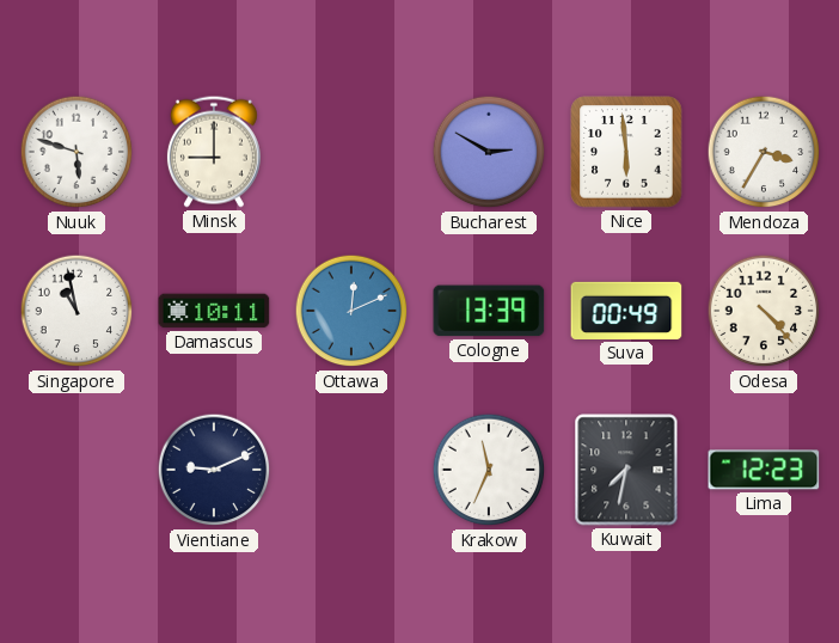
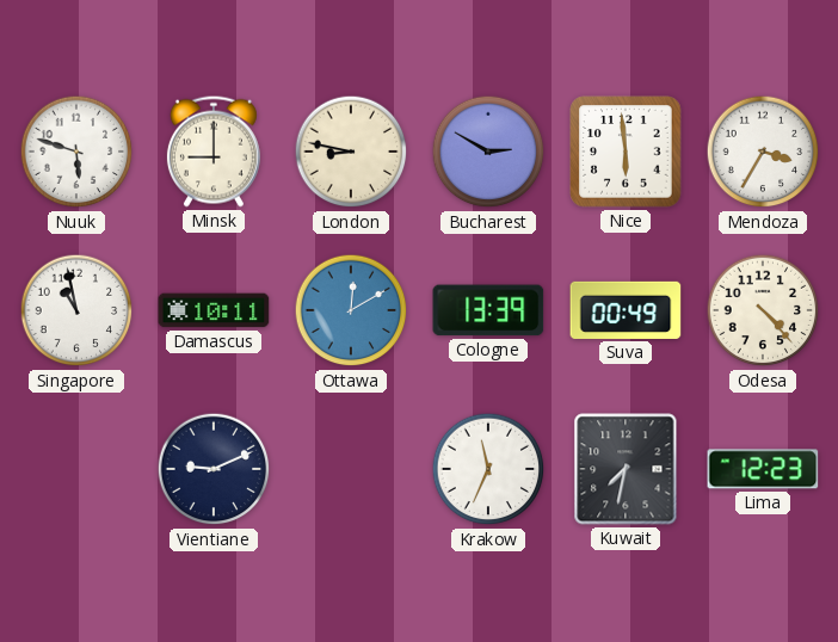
London: none -> 8:47
Ottawa: 12:11 -> 12:10
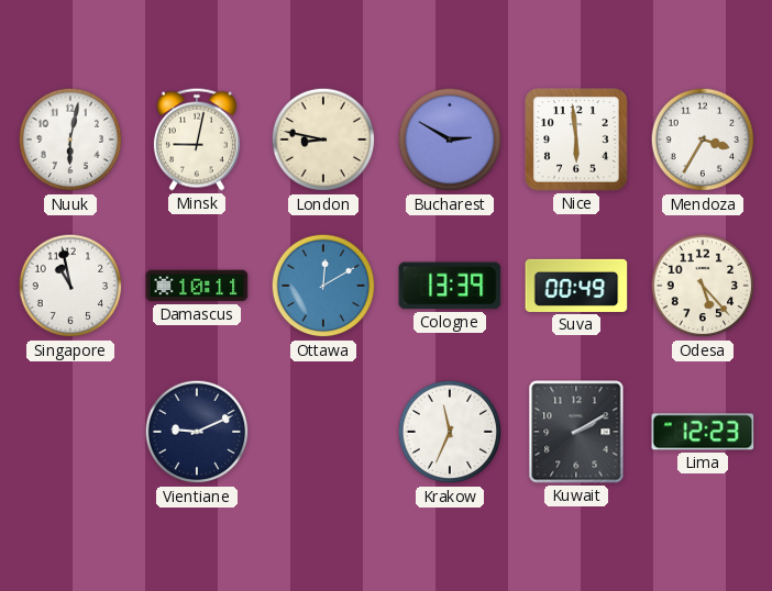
Nuuk: 5:48 -> 6:02
Minsk: 9:00 -> 9:02
Odesa: 4:23 -> 5:23
Kuwait: 7:32 -> 2:10
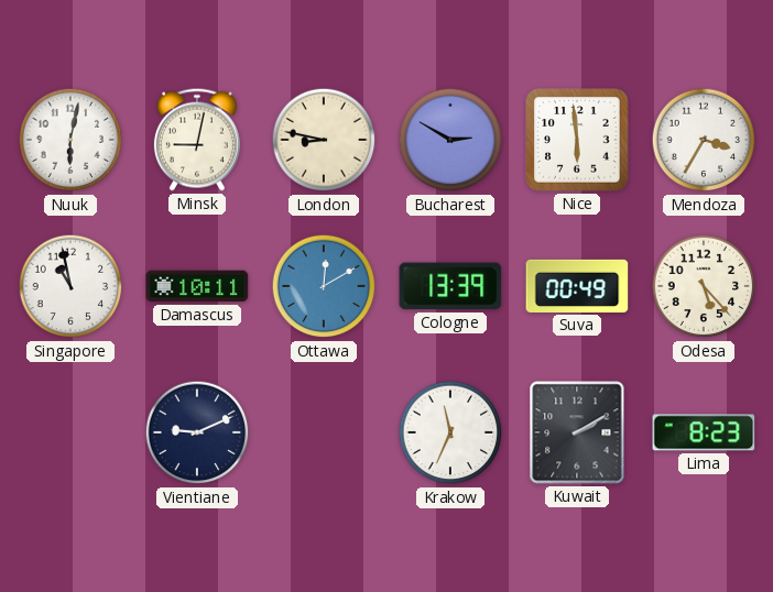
Lima: 12:23 -> 8:23
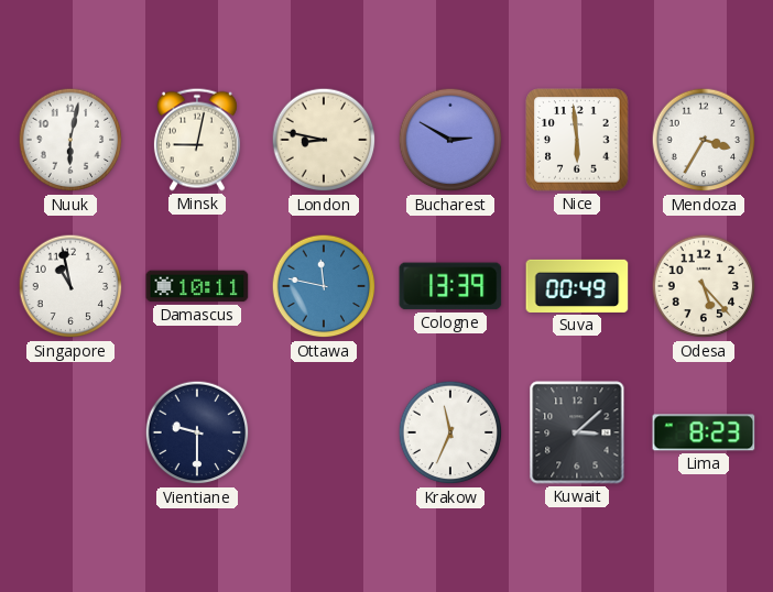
Ottawa: 12:10 -> 11:47
Vientiane: 9:11 -> 9:30
Kuwait: 2:10 -> 3:08
